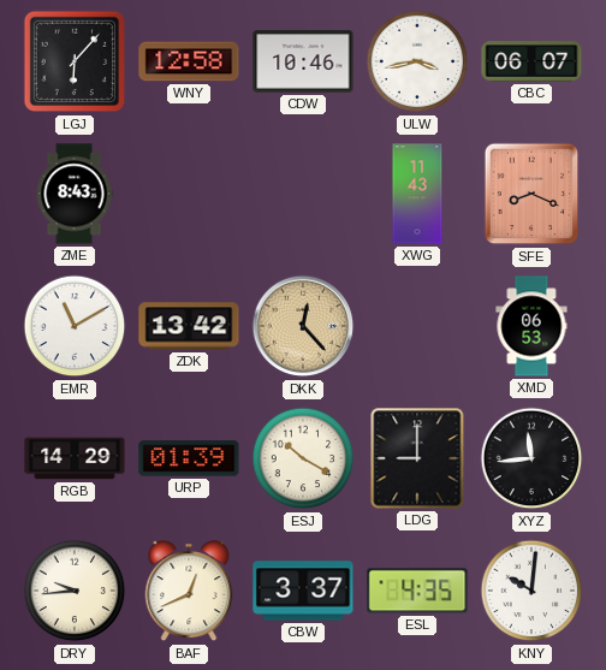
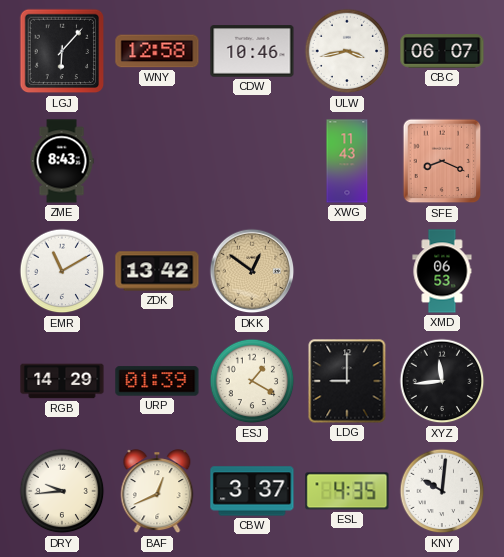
DKK: 12:23 -> 12:51
ESJ: 10:20 -> 1:20
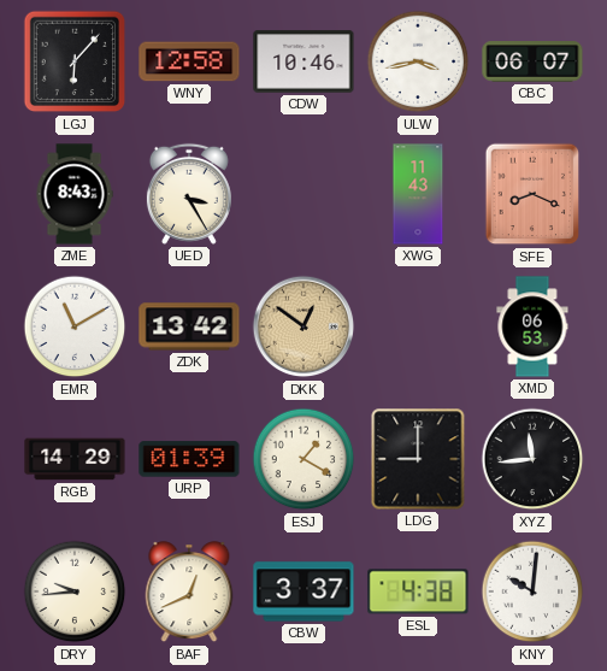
UED: none -> 3:25
ESL: 4:35 -> 4:38
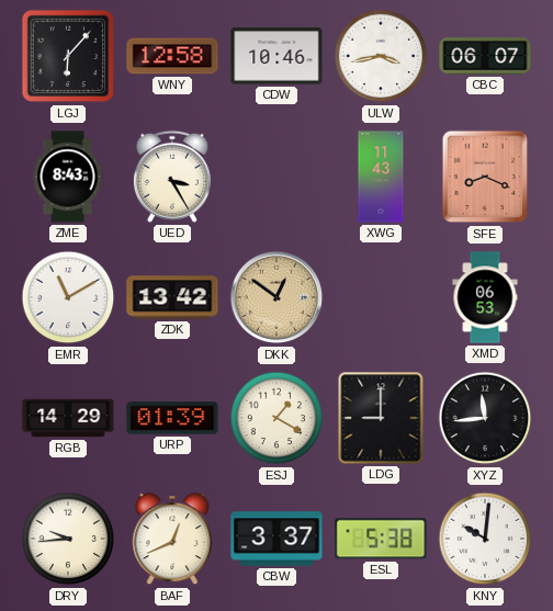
ESL: 4:38 -> 5:38
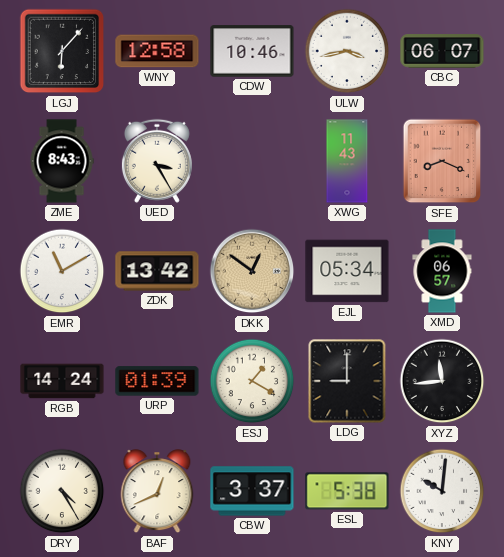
EJL: none -> 05:34
XMD: 06:53 -> 06:57
RGB: 14:29 -> 14:24
DRY: 9:44 -> 4:25
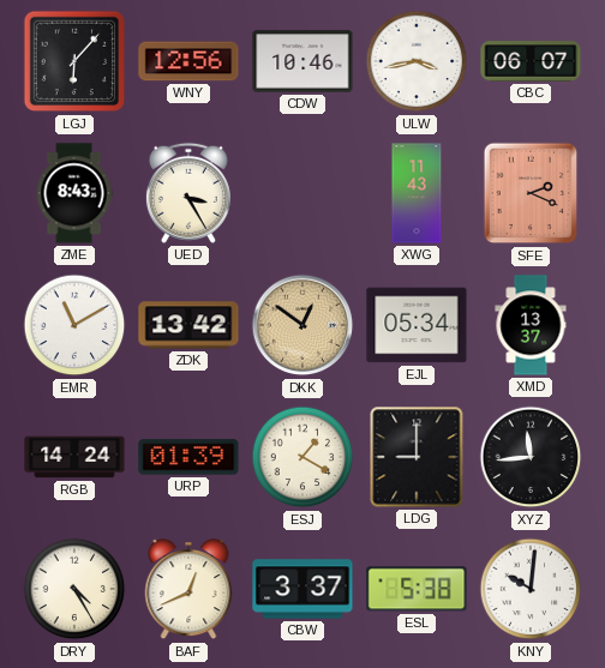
WNY: 12:58 -> 12:56
SFE: 8:19 -> 2:19
XMD: 06:57 -> 13:37
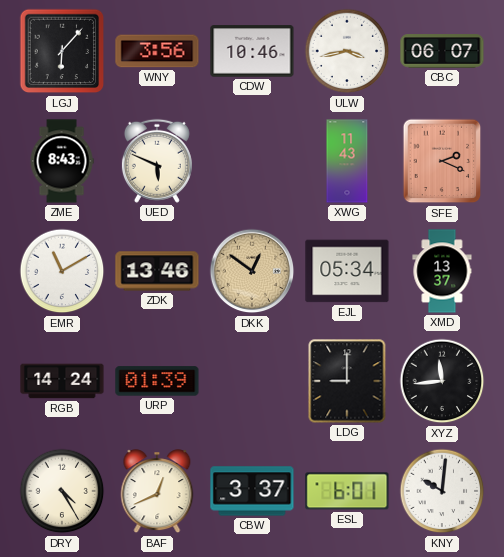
WNY: 12:56 -> 3:56
UED: 3:25 -> 5:49
ZDK: 13:42 -> 13:46
ESJ: 1:20 -> none
ESL: 5:38 -> 6:01
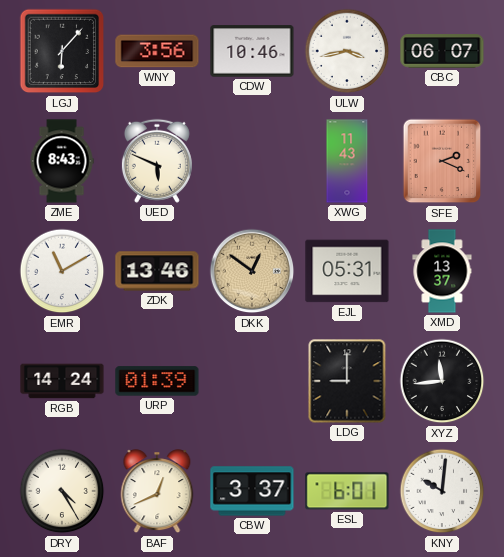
EJL: 05:34 -> 05:31
